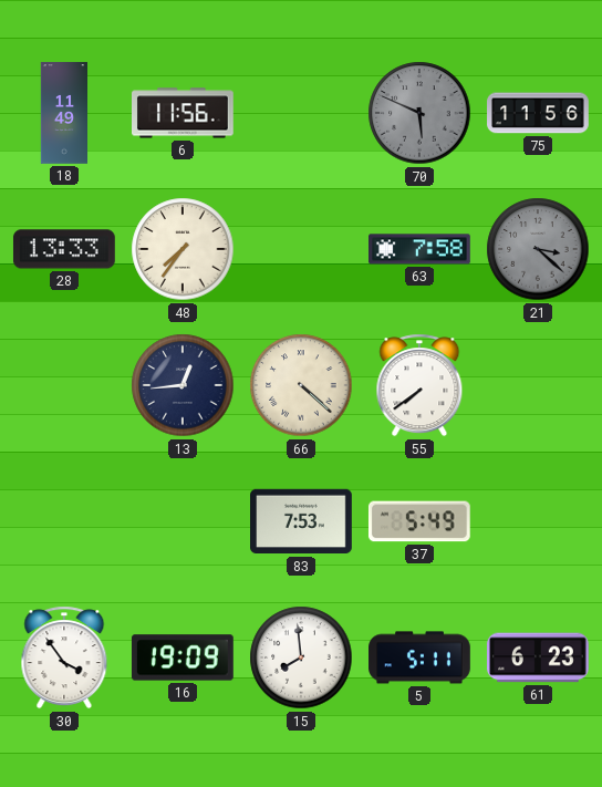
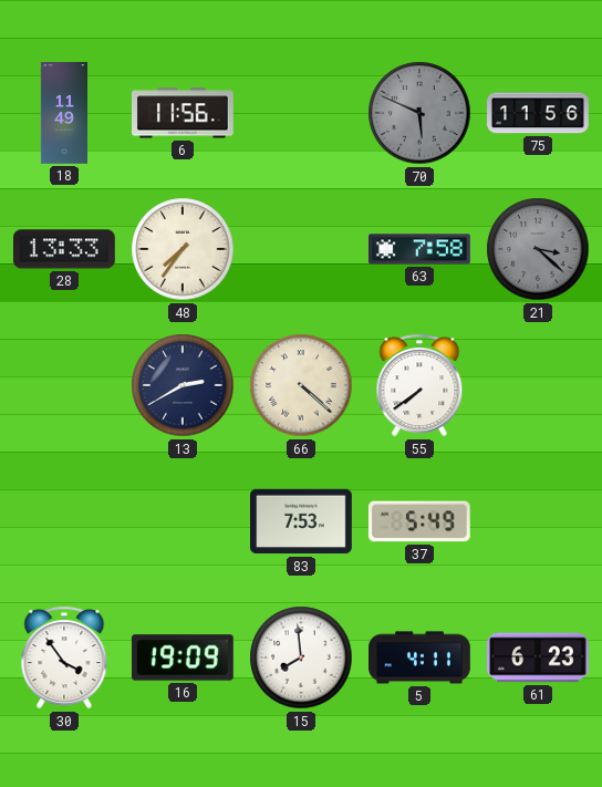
13: 12:44 -> 2:40
5: 5:11 -> 4:11
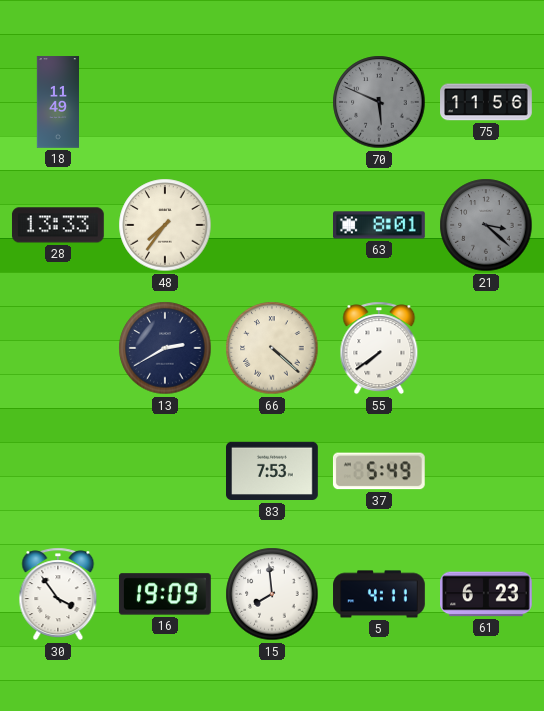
6: 11:56 -> none
63: 7:58 -> 8:01
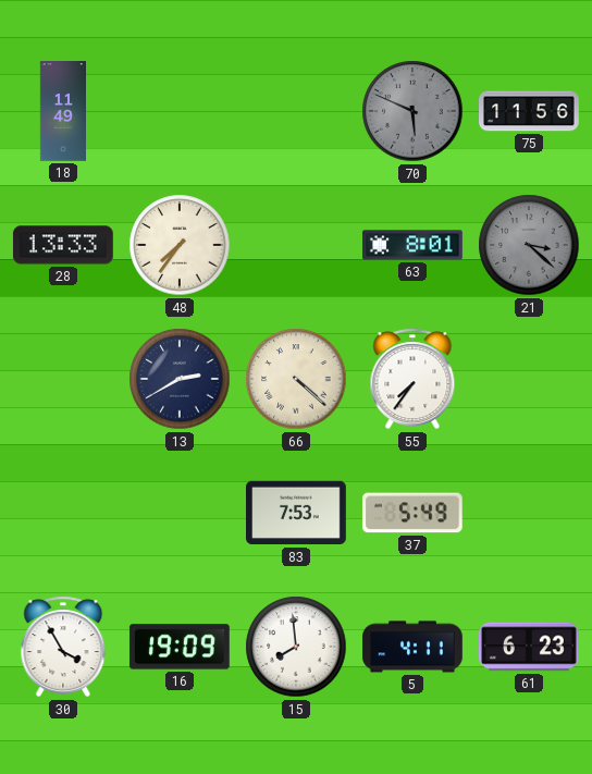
55: 7:39 -> 7:36
30: 3:54 -> 3:55
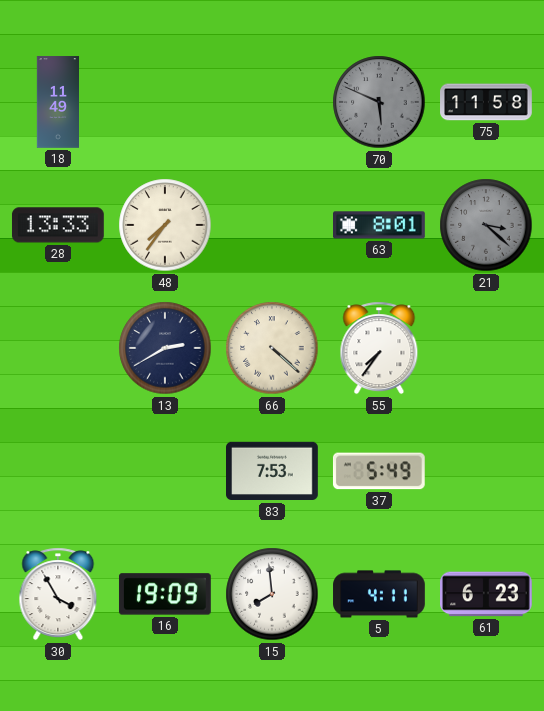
75: 11:56 -> 11:58
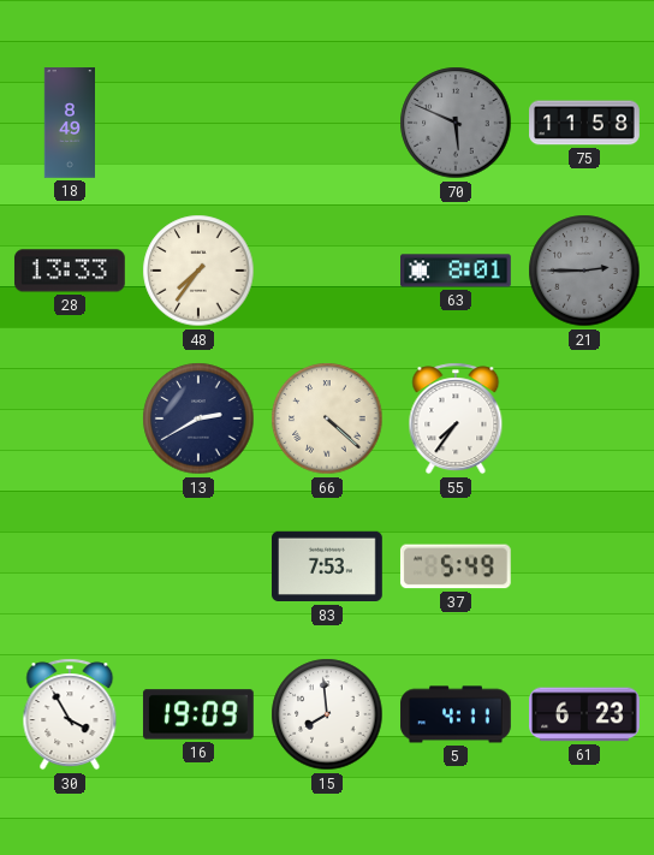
18: 11:49 -> 8:49
21: 3:22 -> 2:45
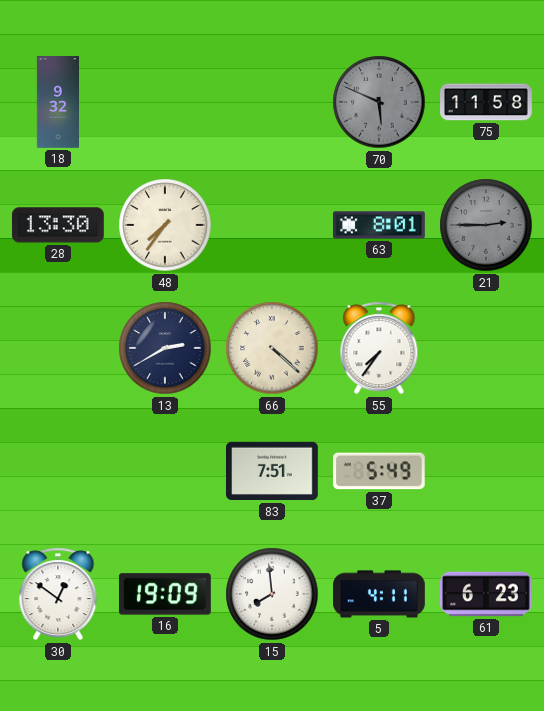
18: 8:49 -> 9:32
28: 13:33 -> 13:30
83: 7:53 -> 7:51
30: 3:55 -> 12:51
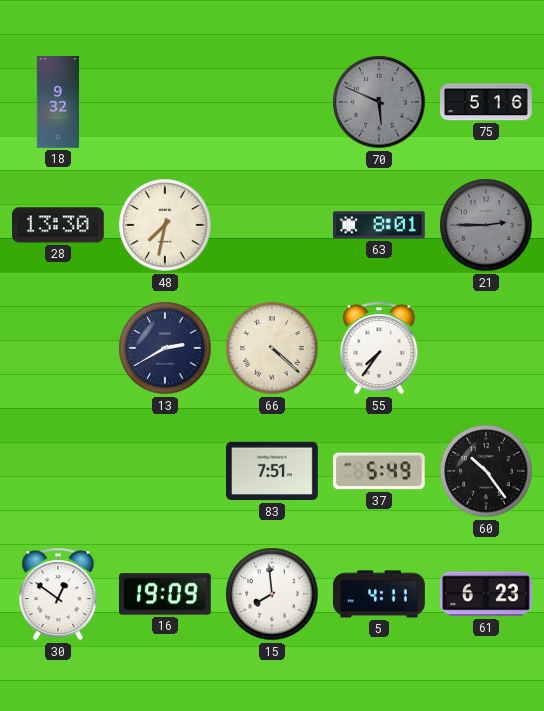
75: 11:58 -> 5:16
48: 7:36 -> 7:32
60: none -> 10:24
